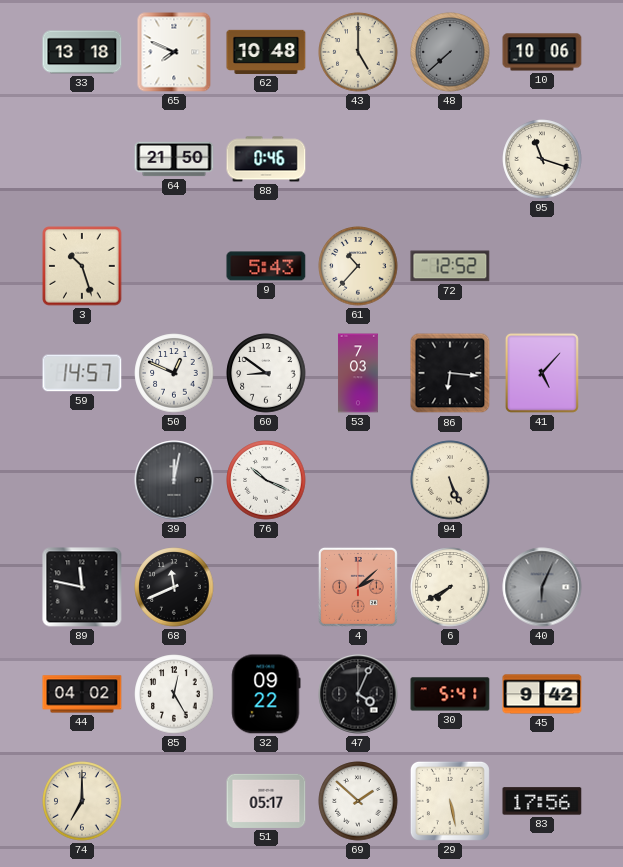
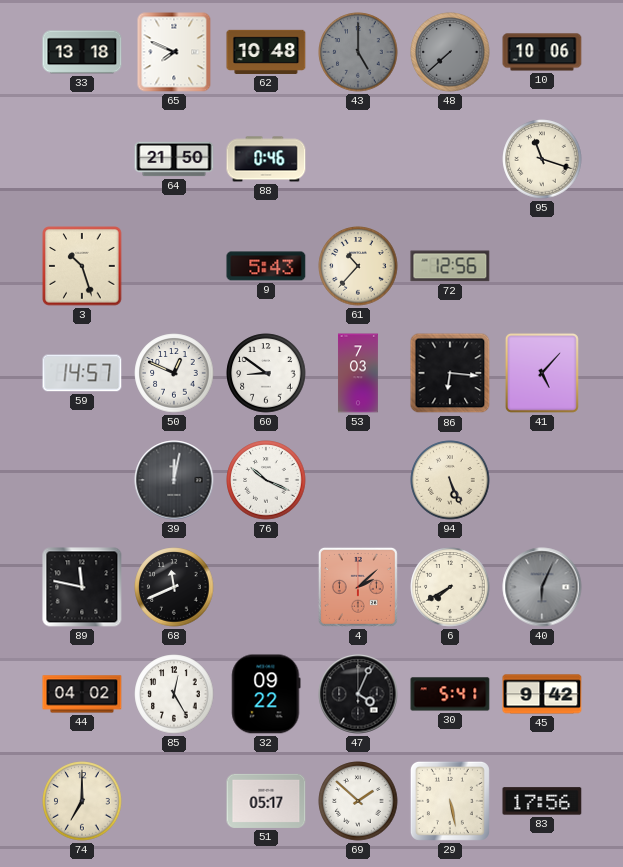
43 dial: cream -> grey
72: 12:52 -> 12:56
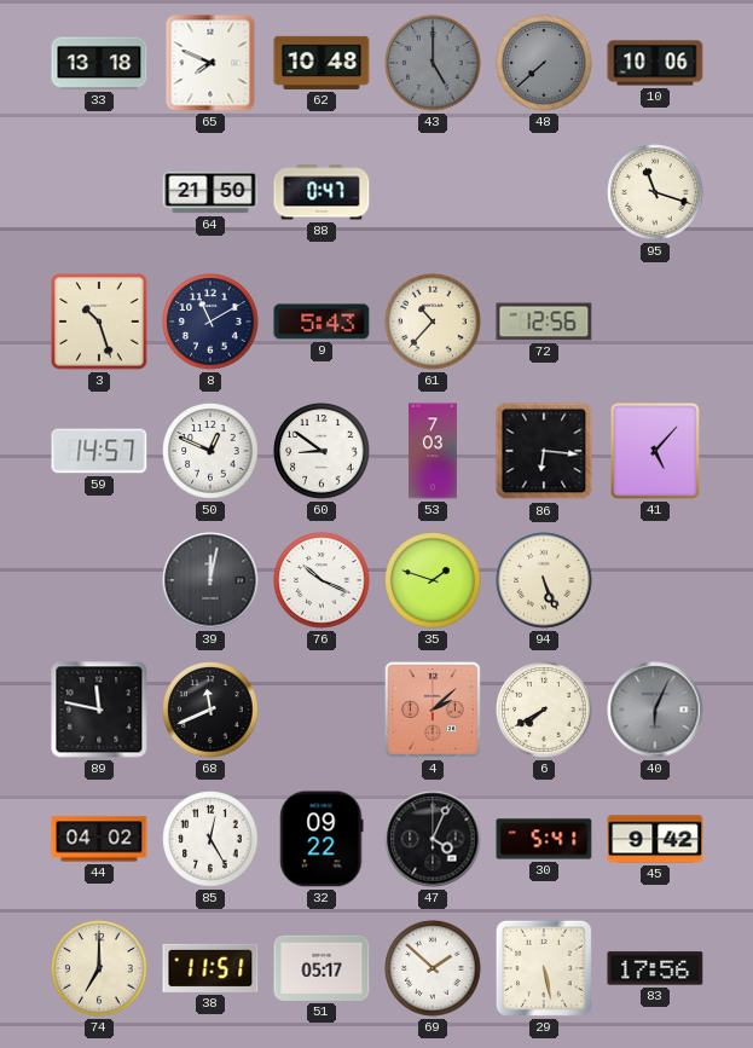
88: 0:46 -> 0:47
8: none -> 11:10
35: none -> 1:48
38: none -> 11:51
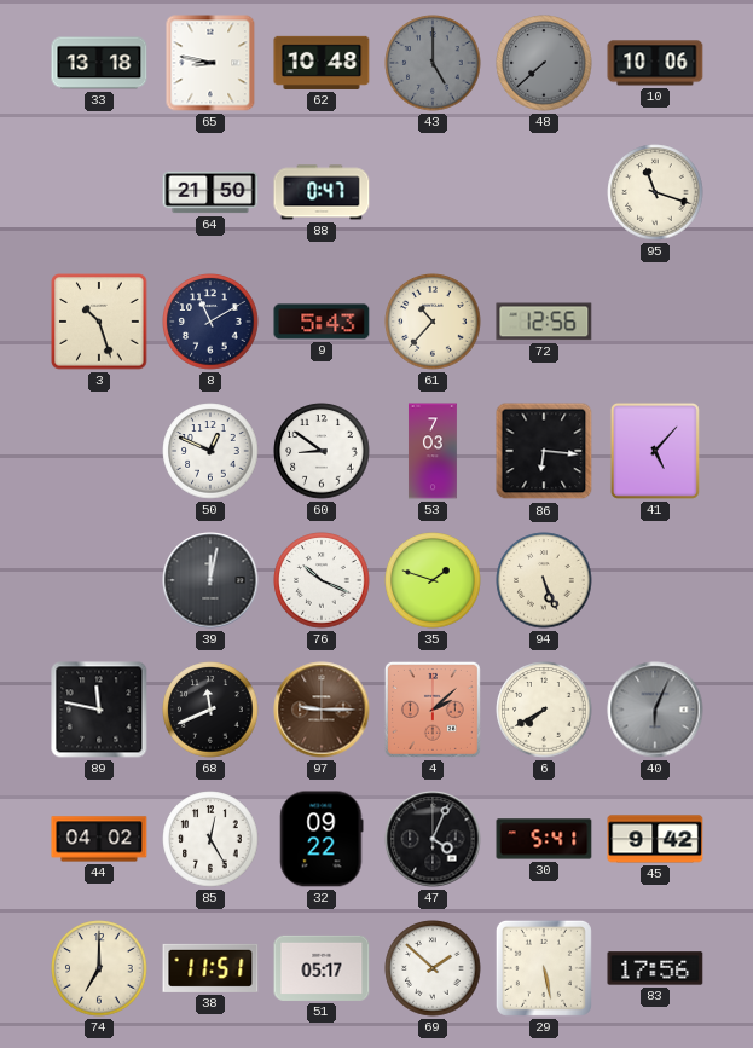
65: 7:49 -> 8:47
59: 14:57 -> none
97: none -> 9:15
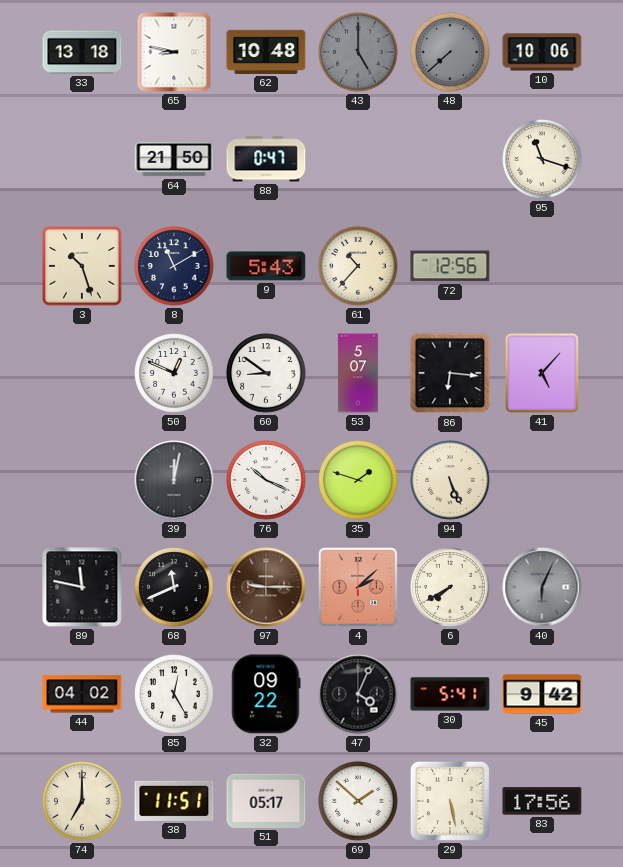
53: 7:03 -> 5:07
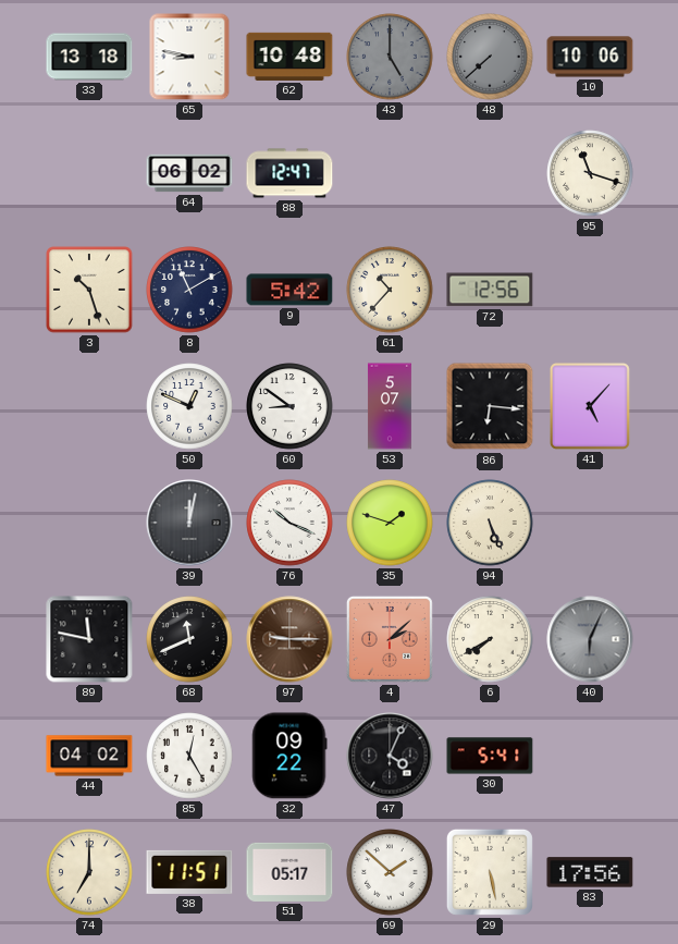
64: 21:50 -> 06:02
88: 0:47 -> 12:47
9: 5:43 -> 5:42
45: 9:42 -> none
